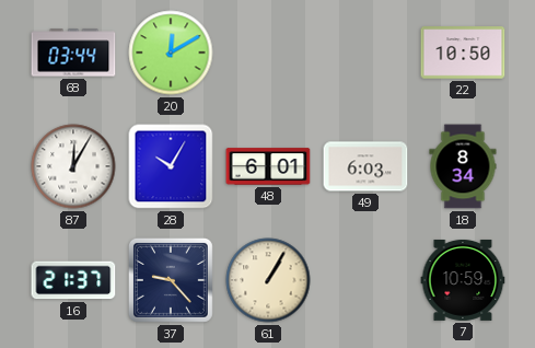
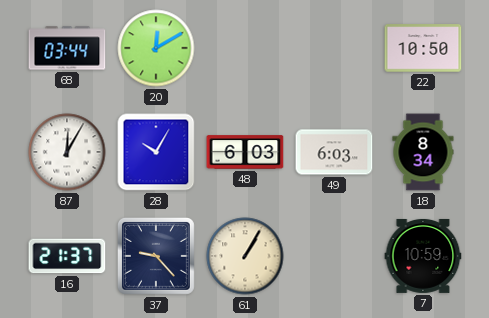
48: 6:01 -> 6:03
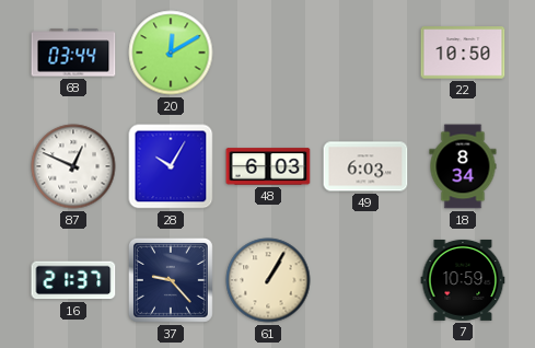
87: 12:05 -> 12:49
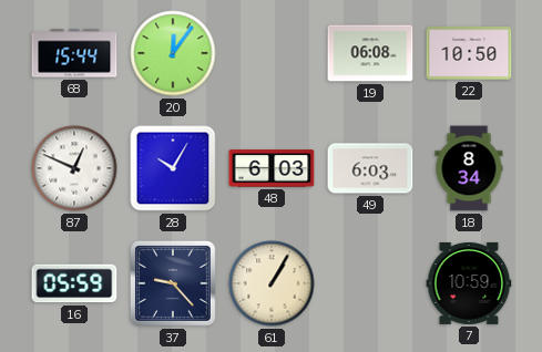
68: 03:44 -> 15:44
20: 12:10 -> 12:06
19: none -> 06:08
16: 21:37 -> 05:59
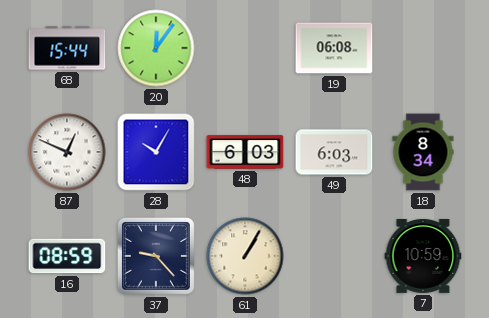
22: 10:50 -> none
16: 05:59 -> 08:59
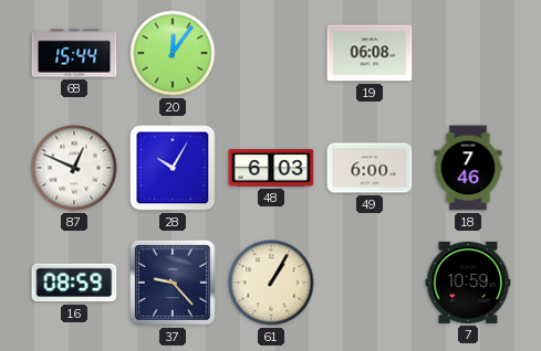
49: 6:03 -> 6:00
18: 8:34 -> 7:46
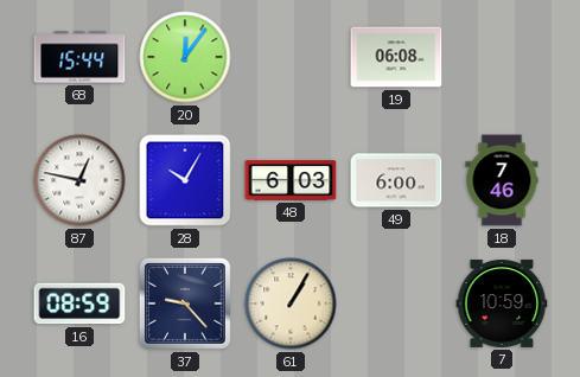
87: 12:49 -> 12:47
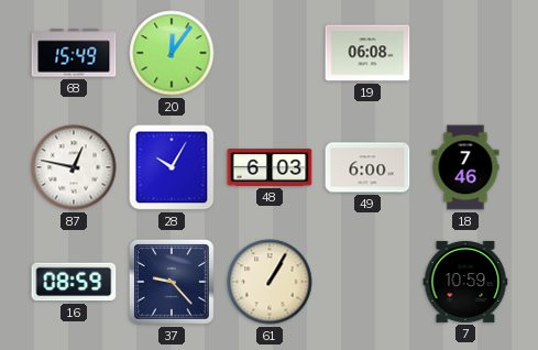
68: 15:44 -> 15:49
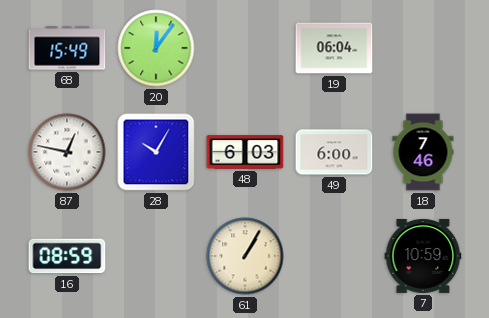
19: 06:08 -> 06:04
37: 9:23 -> none
